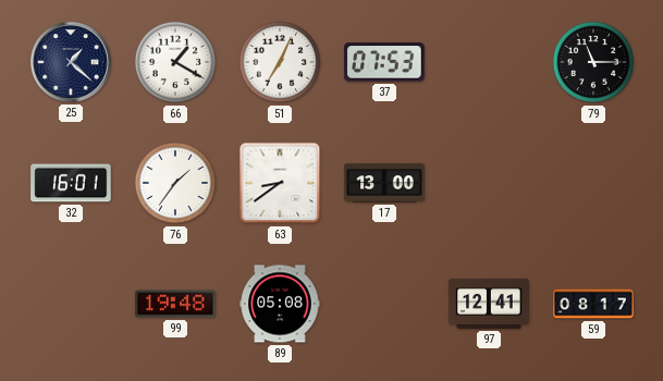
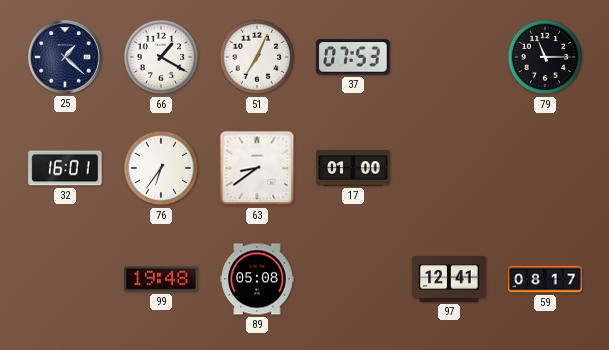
76: 1:36 -> 6:36
17: 13:00 -> 01:00
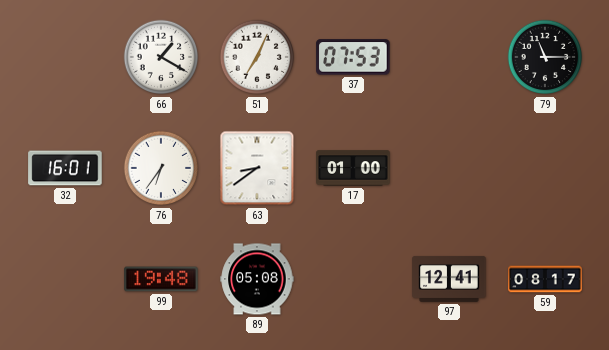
25: 1:22 -> none
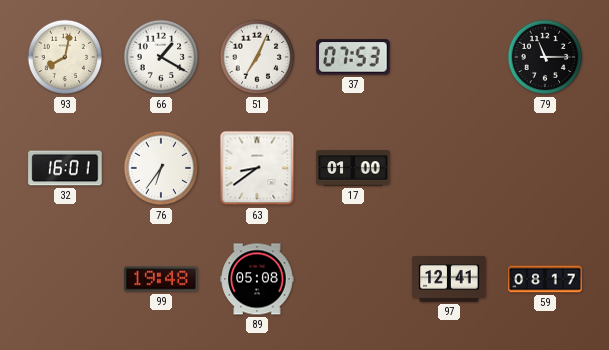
93: none -> 8:02
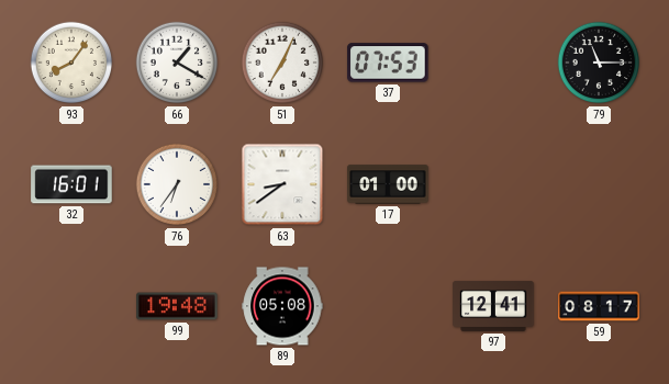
93: 8:02 -> 8:06
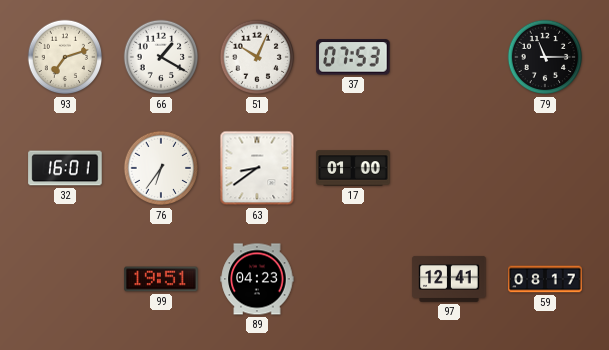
93: 8:06 -> 7:12
51: 7:04 -> 10:04
99: 19:48 -> 19:51
89: 05:08 -> 04:23
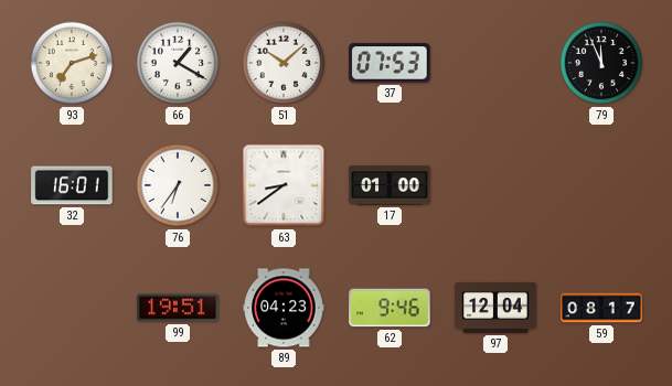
51: 10:04 -> 10:08
79: 11:15 -> 11:56
62: none -> 9:46
97: 12:41 -> 12:04
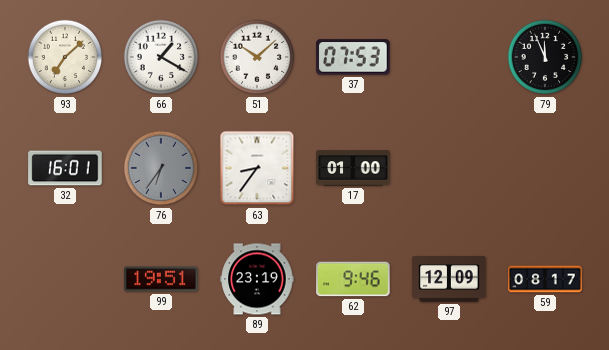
93: 7:12 -> 7:08
76 dial: white -> grey
63: 8:39 -> 8:36
89: 04:23 -> 23:19
97: 12:04 -> 12:09
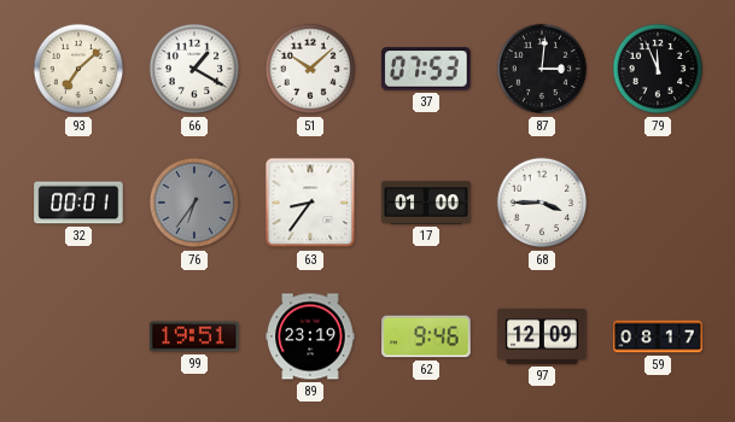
87: none -> 3:01
32: 16:01 -> 00:01
68: none -> 3:45
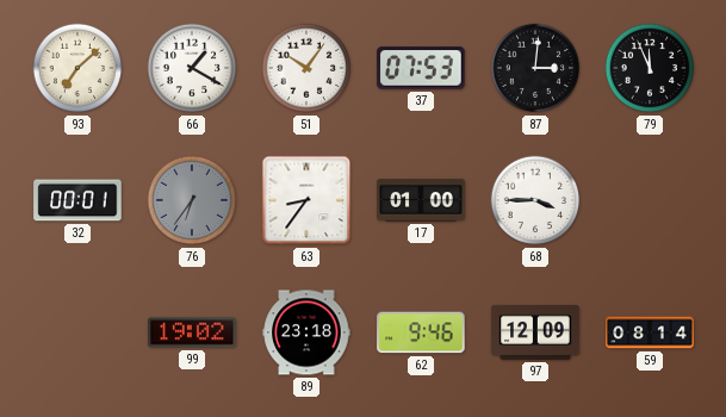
51: 10:08 -> 10:06
99: 19:51 -> 19:02
89: 23:19 -> 23:18
59: 08:17 -> 08:14
